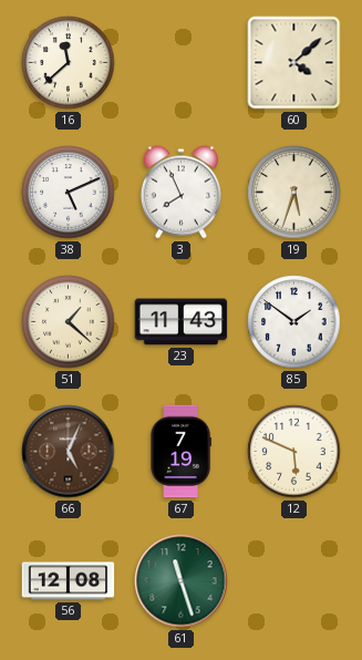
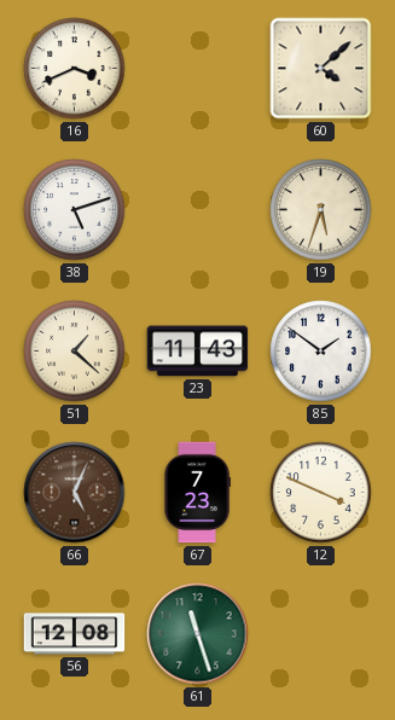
16: 11:38 -> 3:41
38: 5:11 -> 5:12
3: 7:56 -> none
67: 7:19 -> 7:23
12: 5:49 -> 3:49
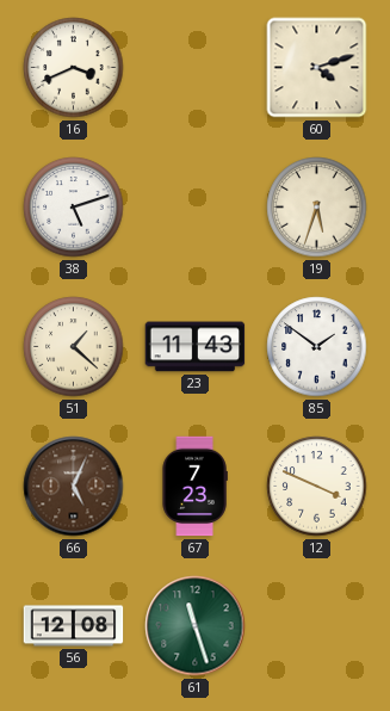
60: 4:08 -> 4:12
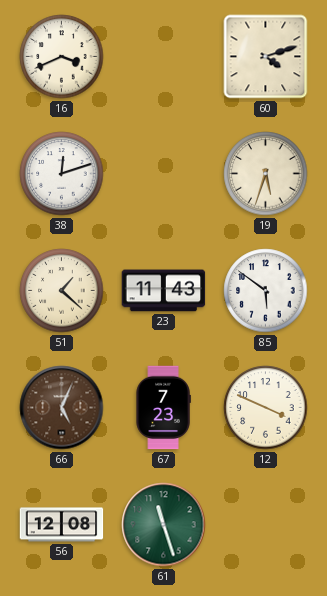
38: 5:12 -> 12:12
85: 1:51 -> 5:51
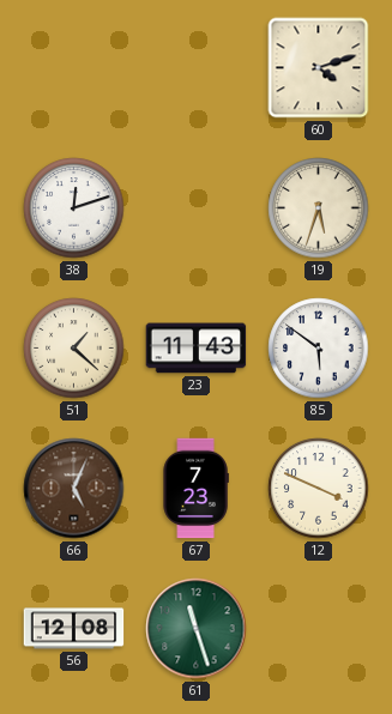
16: 3:41 -> none
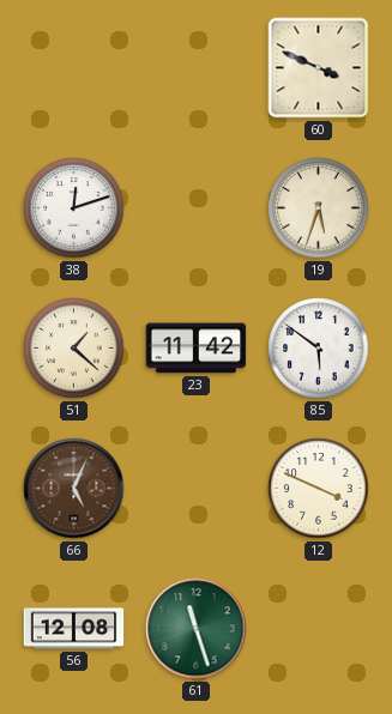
60: 4:12 -> 3:49
23: 11:43 -> 11:42
67: 7:23 -> none
